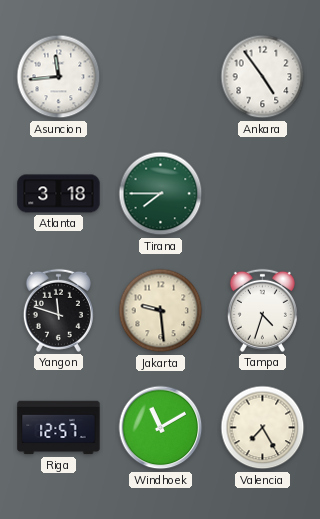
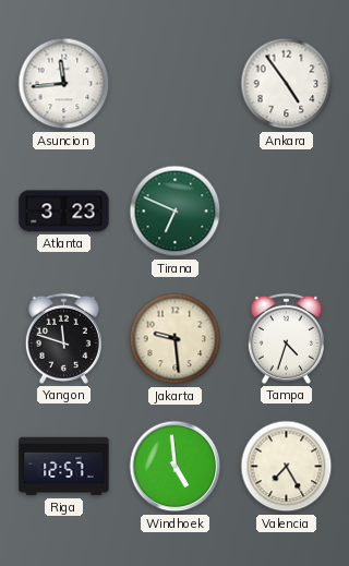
Atlanta: 3:18 -> 3:23
Tirana: 7:45 -> 6:49
Windhoek: 11:10 -> 4:59
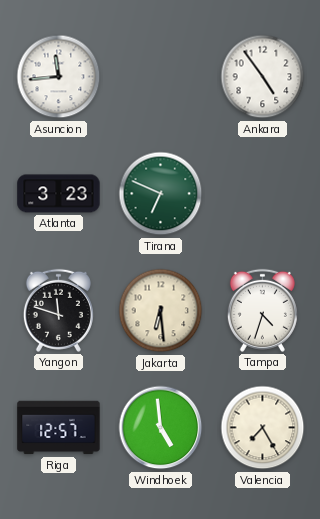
Jakarta: 9:29 -> 6:29
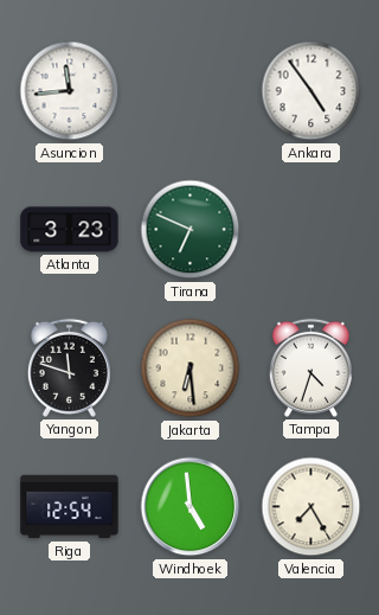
Riga: 12:57 -> 12:54
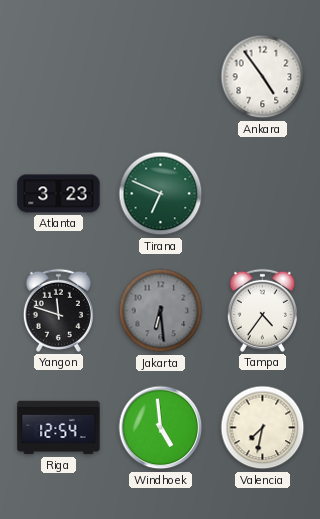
Asuncion: 11:44 -> none
Jakarta dial: cream -> grey
Tampa: 4:33 -> 4:36
Valencia: 7:25 -> 7:32
